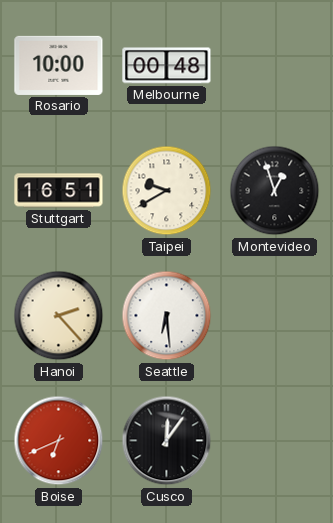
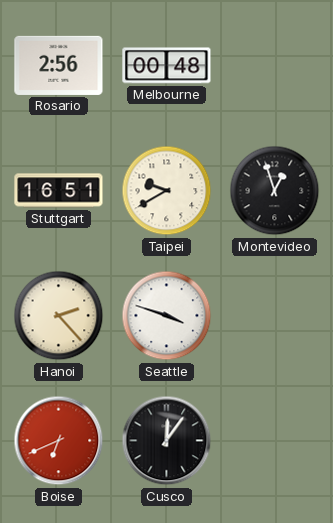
Rosario: 10:00 -> 2:56
Seattle: 6:29 -> 3:48
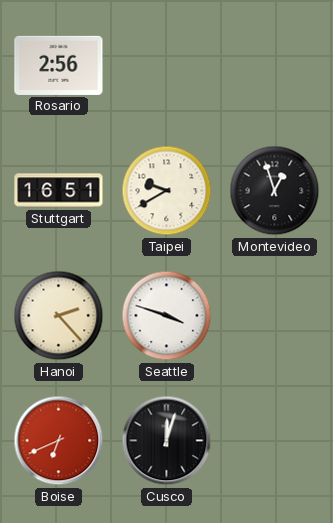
Melbourne: 00:48 -> none
Cusco: 12:06 -> 12:03
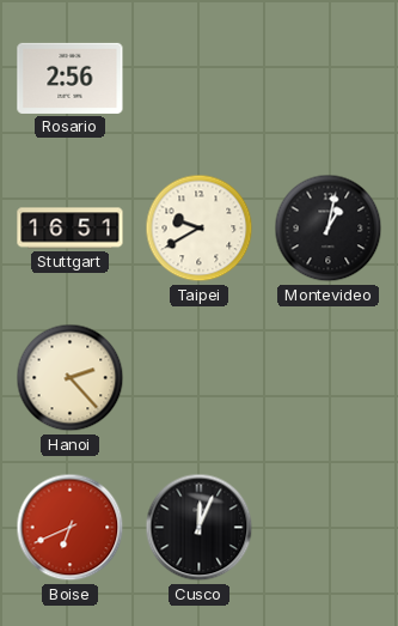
Montevideo: 12:57 -> 1:02
Seattle: 3:48 -> none
Cusco: 12:03 -> 12:04
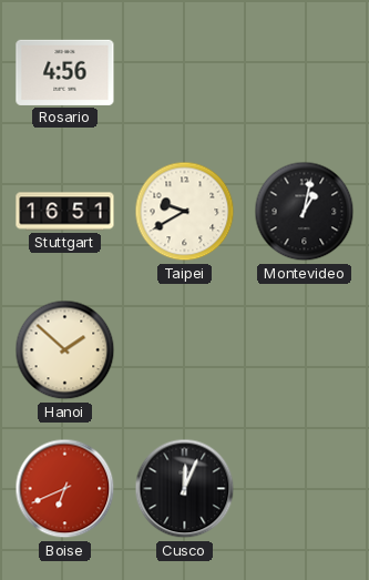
Rosario: 2:56 -> 4:56
Hanoi: 2:23 -> 1:52
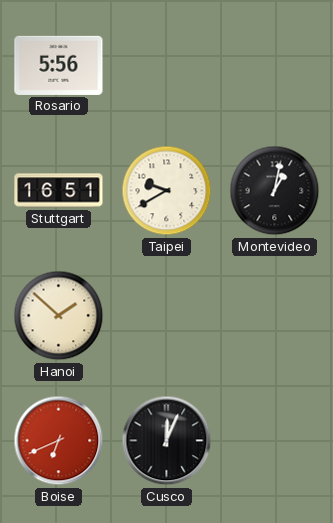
Rosario: 4:56 -> 5:56
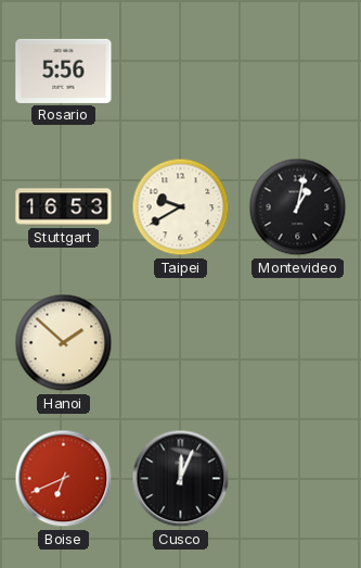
Stuttgart: 16:51 -> 16:53
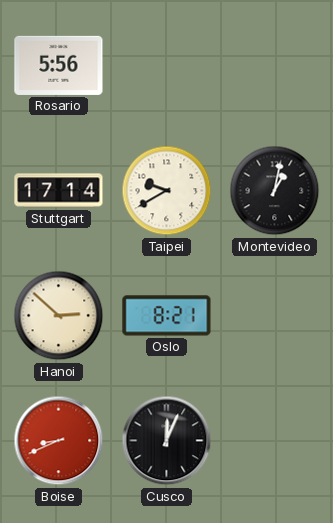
Stuttgart: 16:53 -> 17:14
Hanoi: 1:52 -> 2:52
Oslo: none -> 8:21
Boise: 6:41 -> 8:41
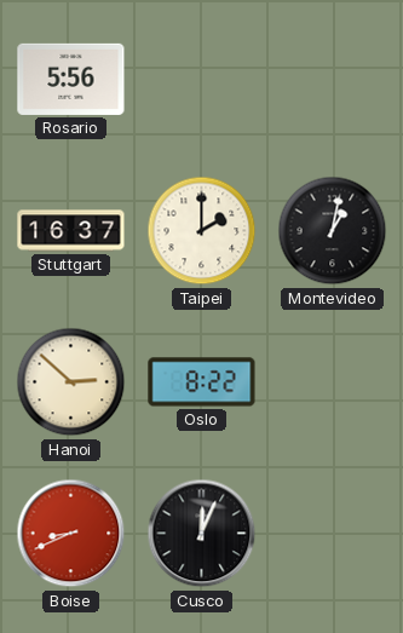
Stuttgart: 17:14 -> 16:37
Taipei: 9:40 -> 2:00
Oslo: 8:21 -> 8:22
